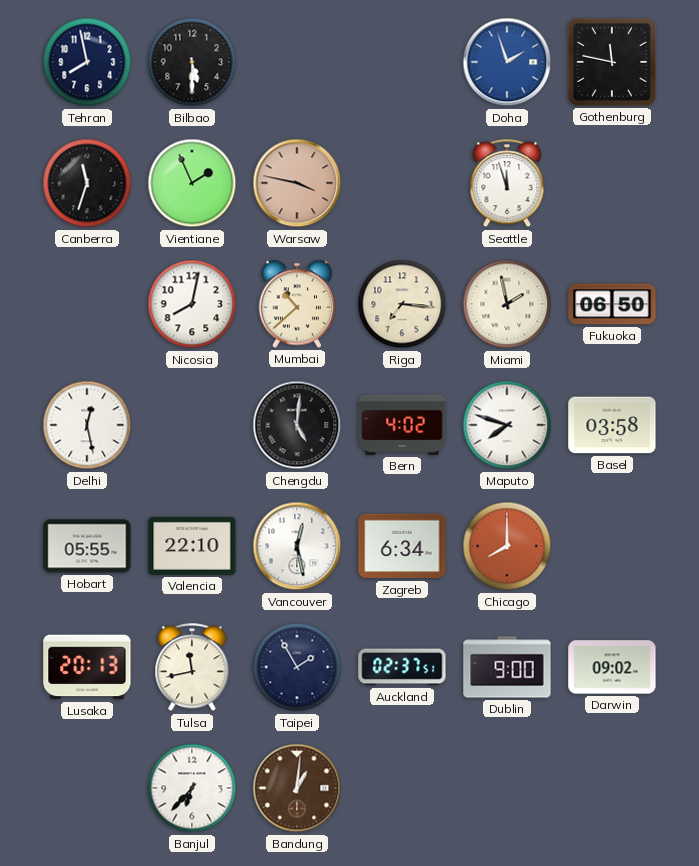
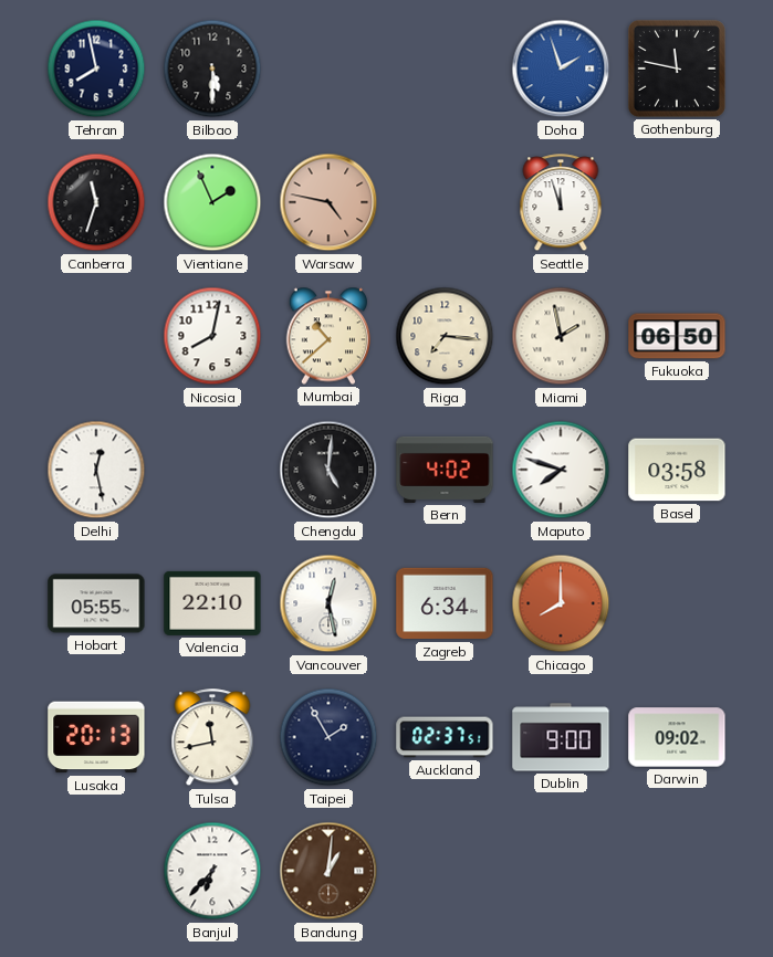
Warsaw: 3:47 -> 4:47
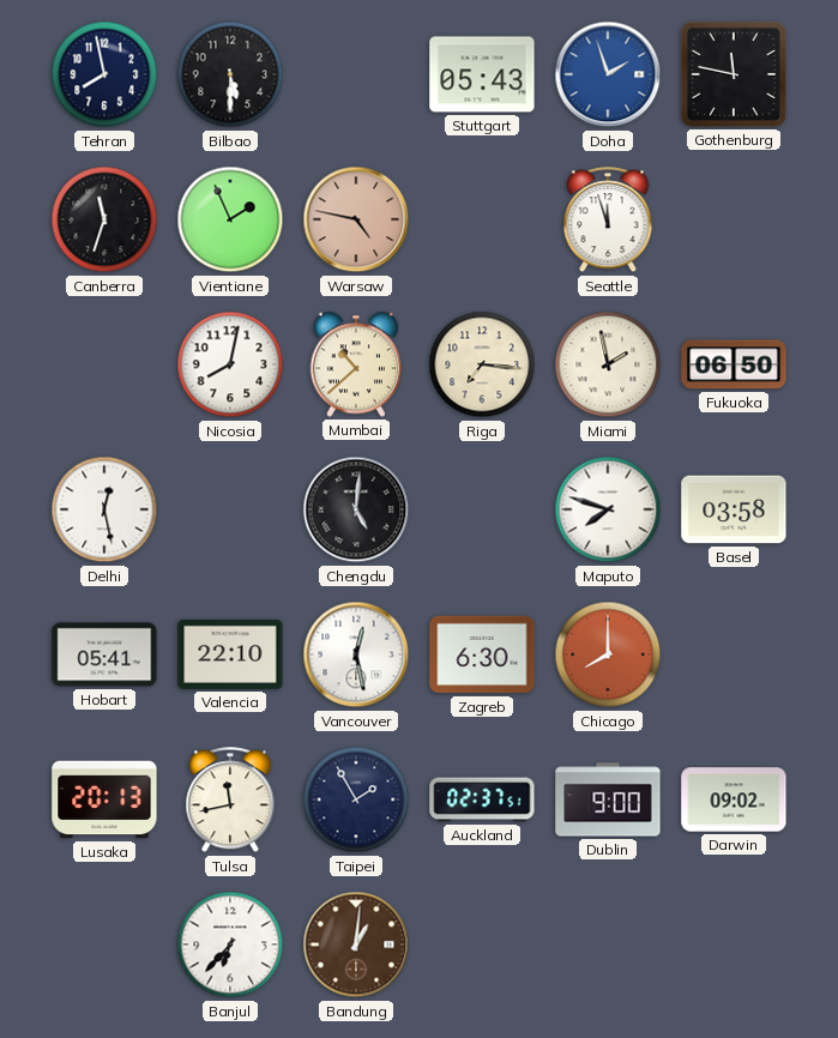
Stuttgart: none -> 05:43
Bern: 4:02 -> none
Hobart: 05:55 -> 05:41
Zagreb: 6:34 -> 6:30
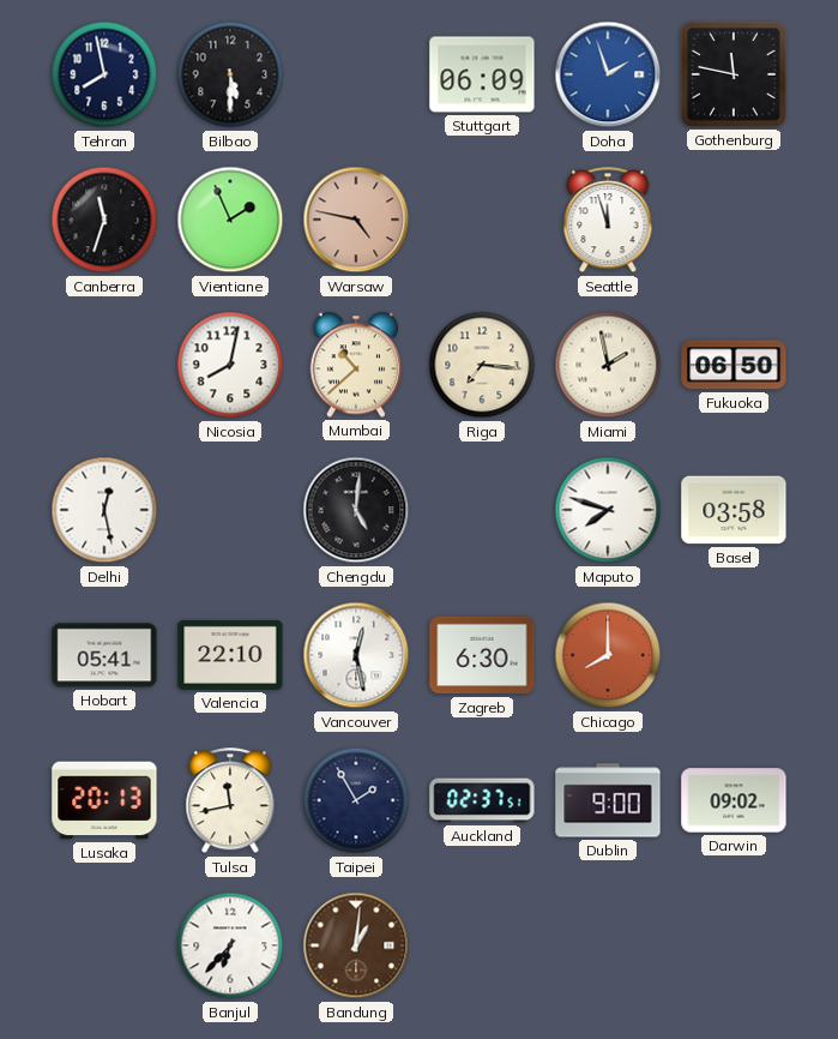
Stuttgart: 05:43 -> 06:09
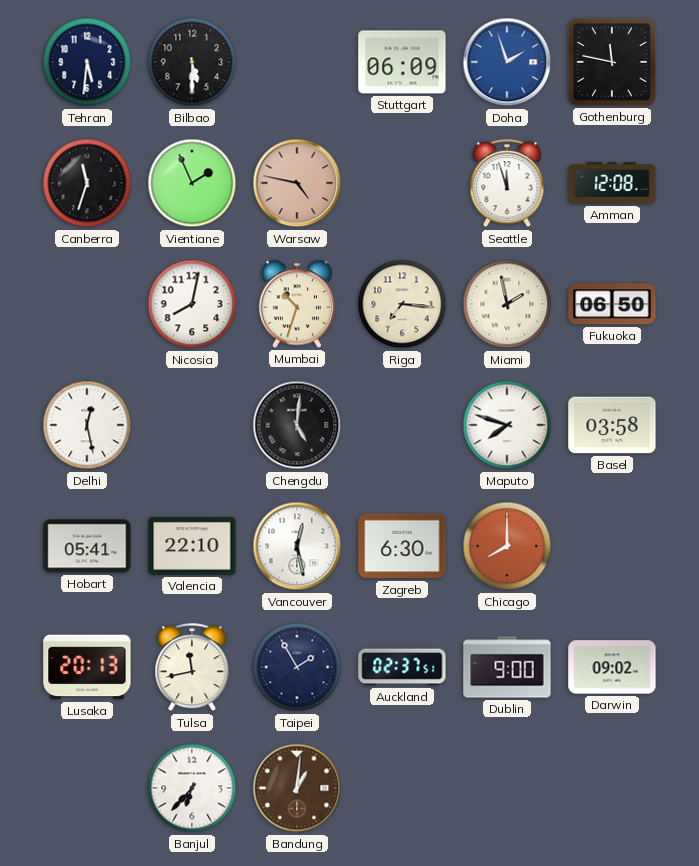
Tehran: 7:58 -> 5:31
Amman: none -> 12:08
Mumbai: 10:38 -> 10:33
